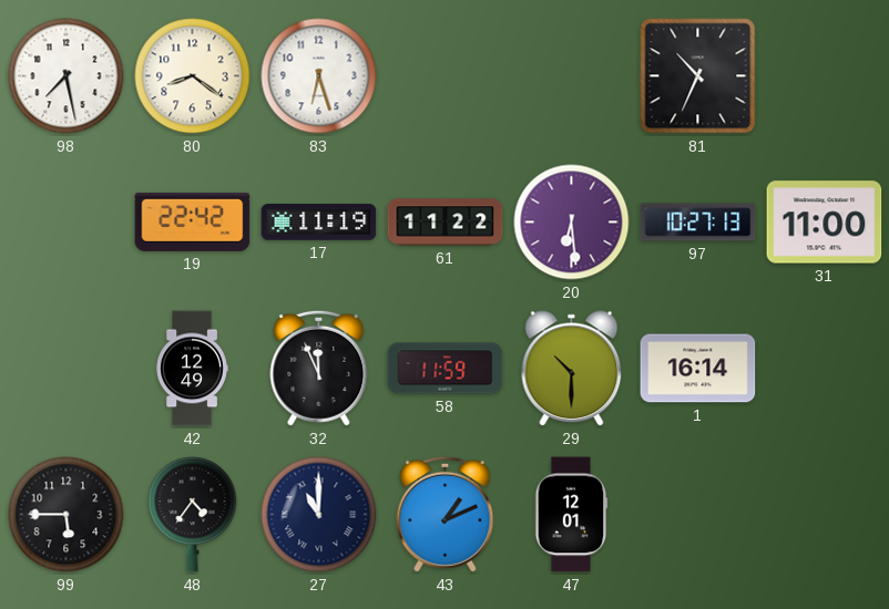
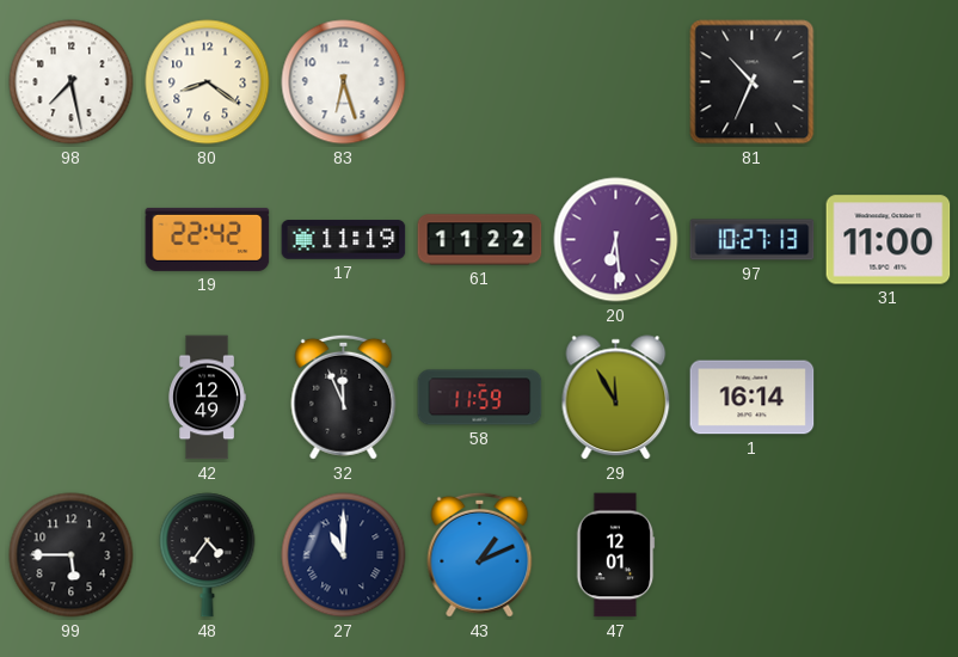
29: 10:30 -> 11:55
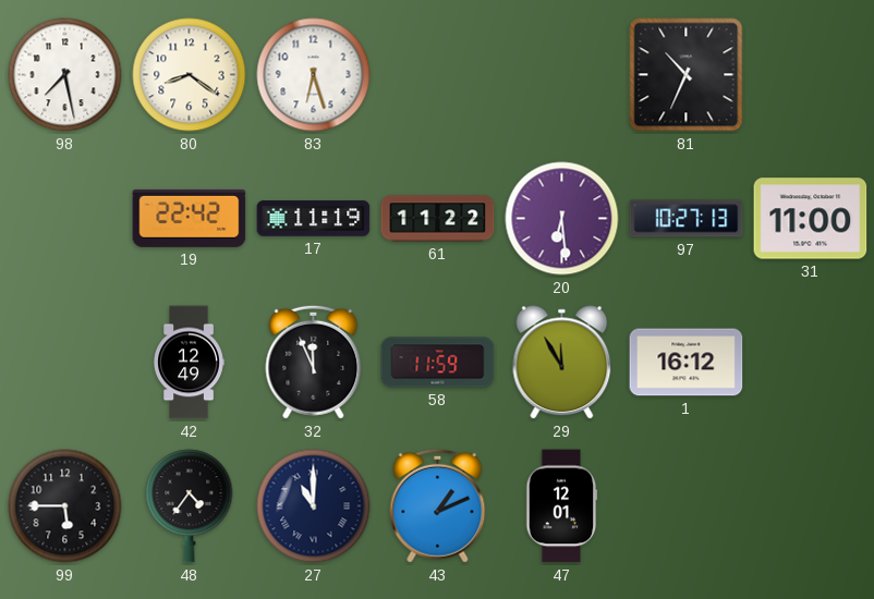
1: 16:14 -> 16:12
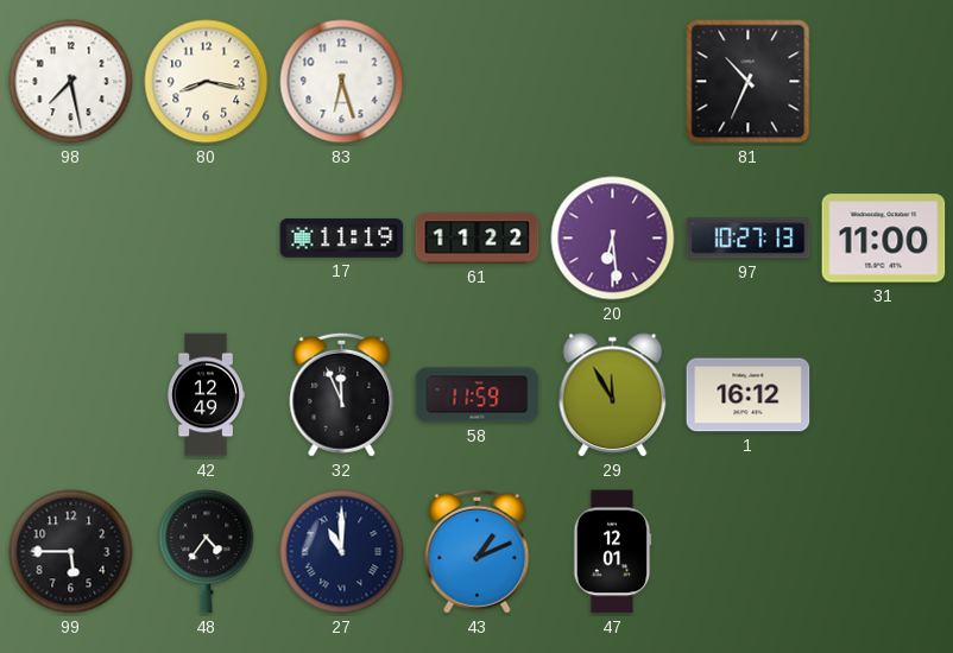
80: 8:21 -> 8:17
19: 22:42 -> none
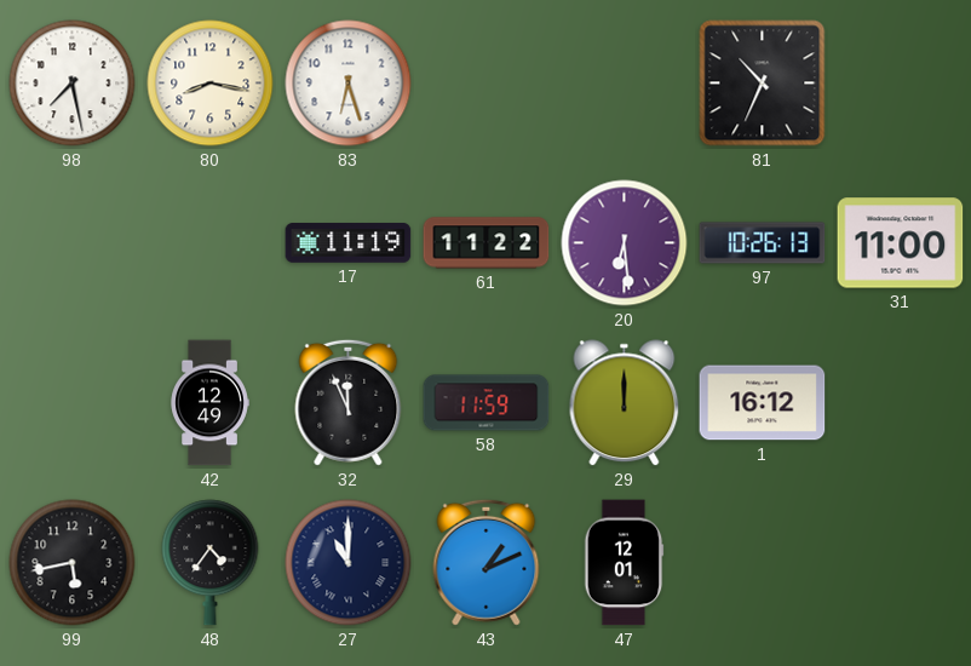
97: 10:27 -> 10:26
29: 11:55 -> 12:00
99: 5:45 -> 5:43
